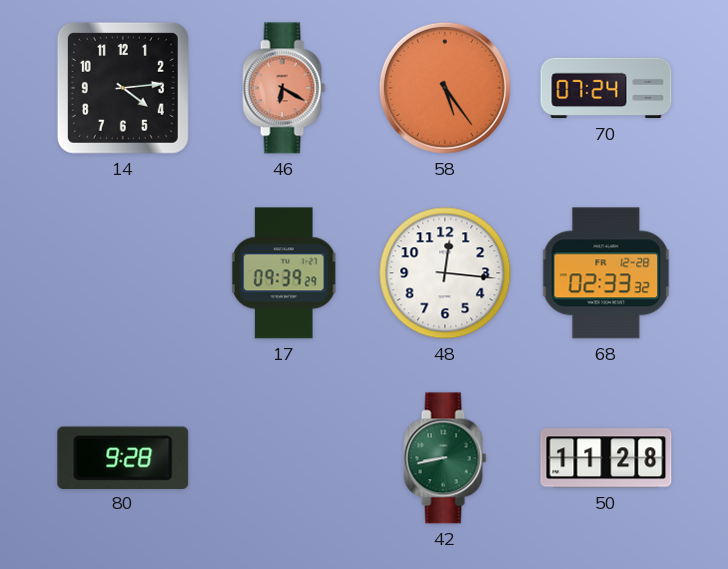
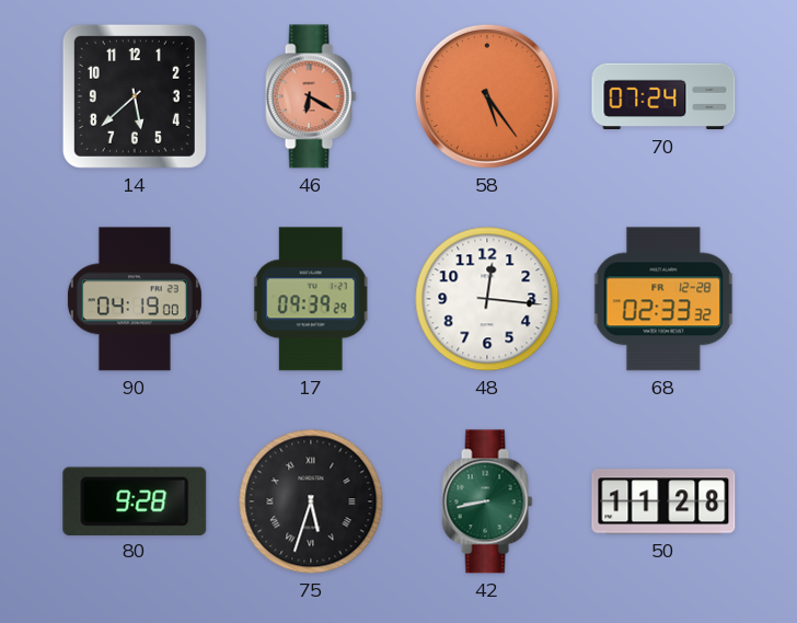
14: 4:14 -> 5:38
90: none -> 04:19
75: none -> 5:33
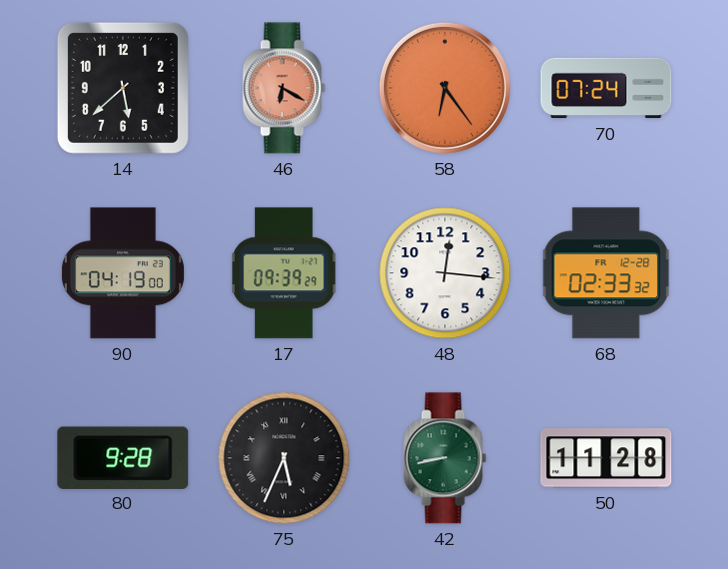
58: 5:24 -> 6:24
75: 5:33 -> 5:34
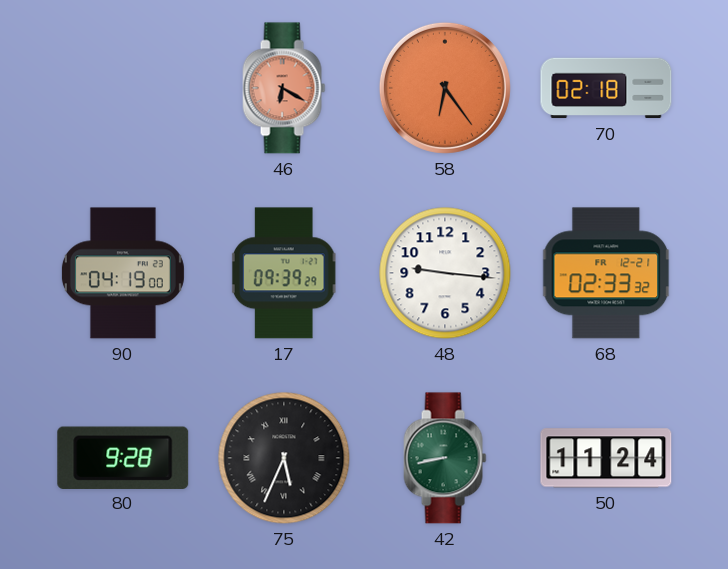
14: 5:38 -> none
70: 07:24 -> 02:18
48: 12:16 -> 9:16
68 date: FR 12-28 -> FR 12-21
50: 11:28 -> 11:24
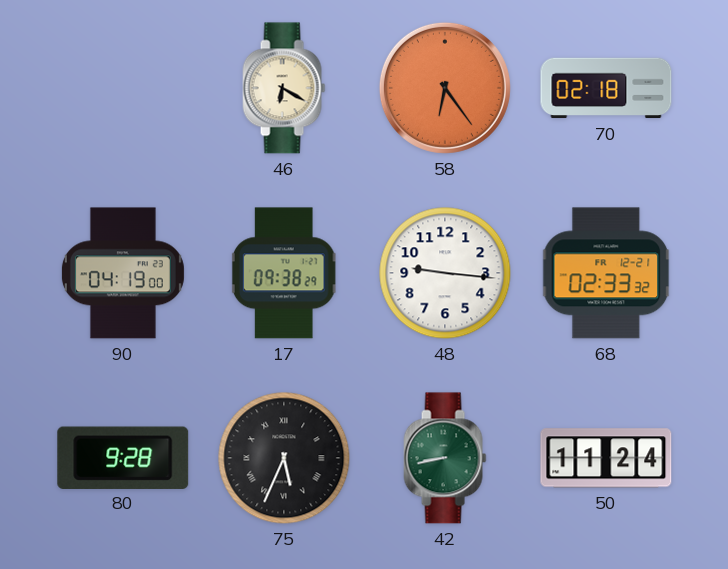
46 dial: salmon -> cream
17: 09:39 -> 09:38
